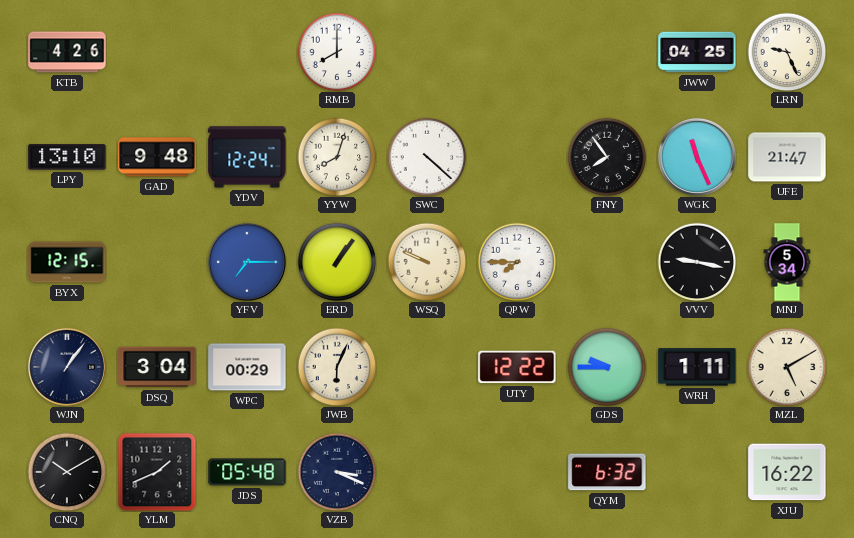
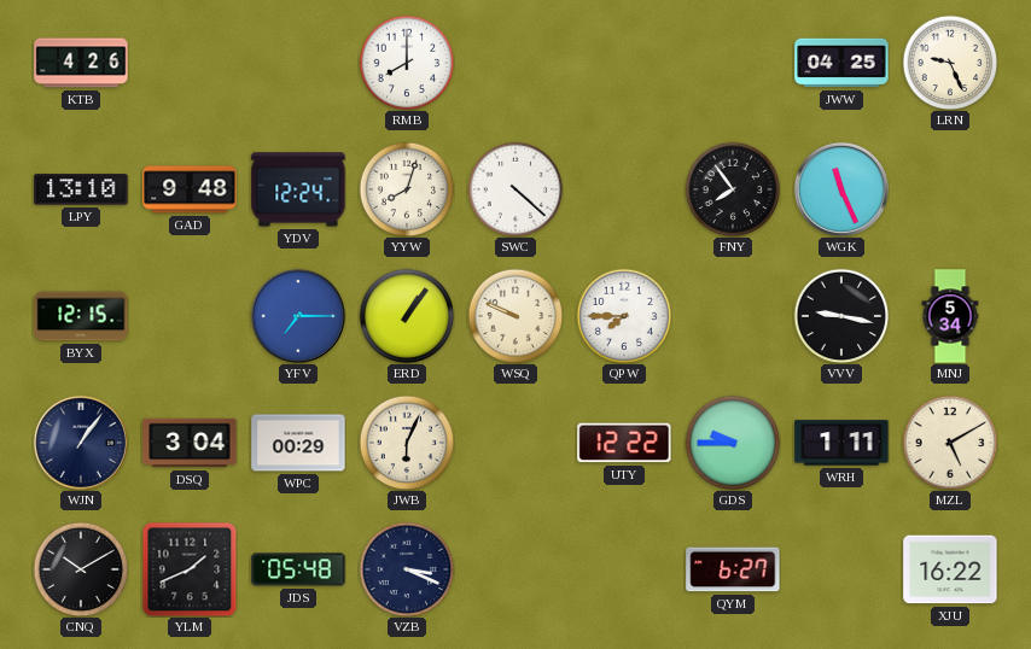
UFE: 21:47 -> none
QYM: 6:32 -> 6:27
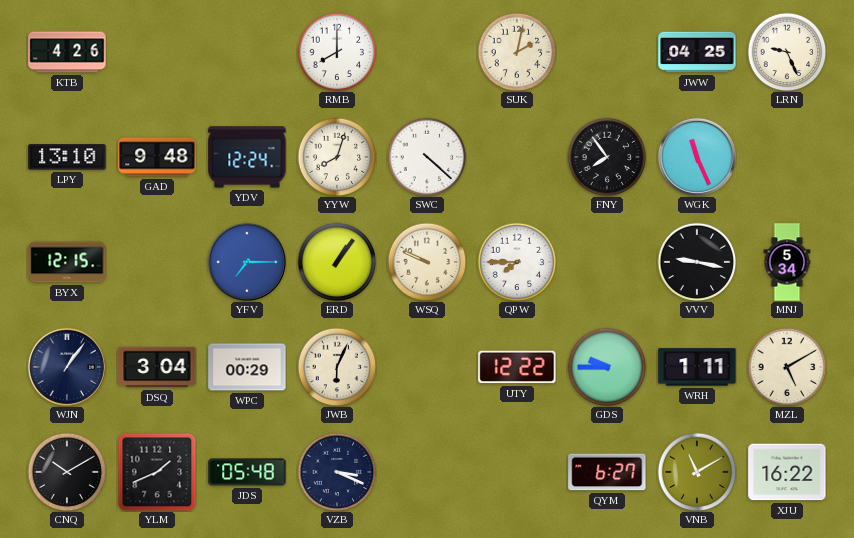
SUK: none -> 2:02
VNB: none -> 11:10
